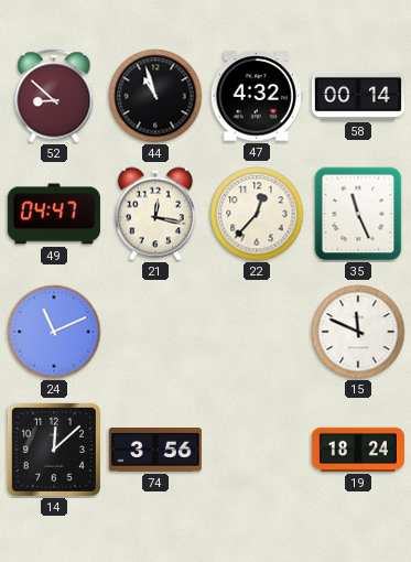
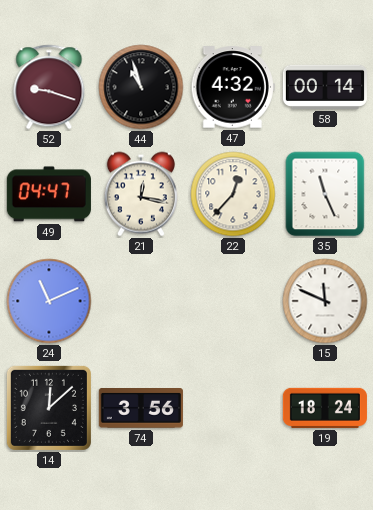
52: 8:52 -> 9:18
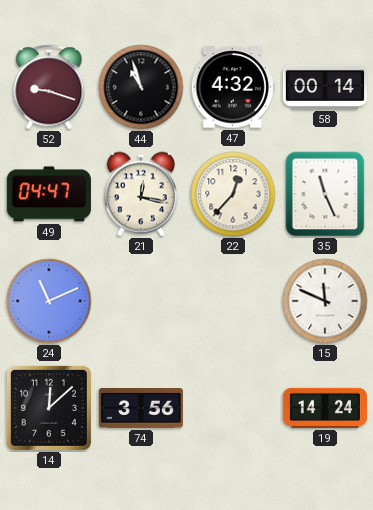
19: 18:24 -> 14:24
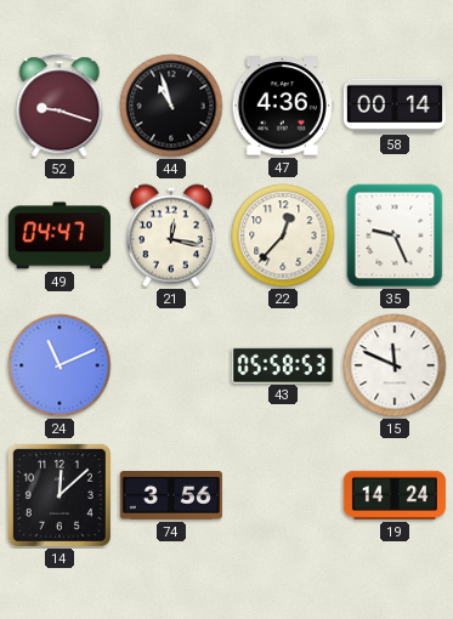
47: 4:32 -> 4:36
35: 11:26 -> 9:26
43: none -> 05:58
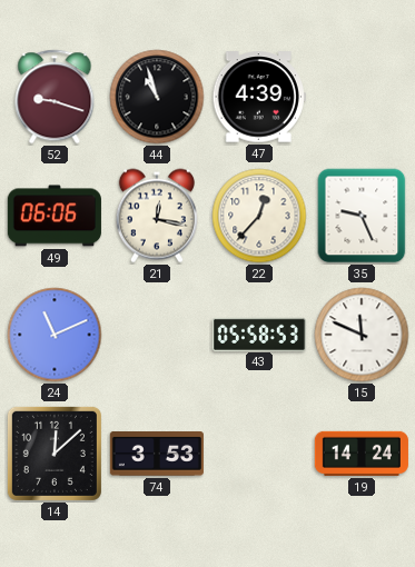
47: 4:36 -> 4:39
58: 00:14 -> none
49: 04:47 -> 06:06
74: 3:56 -> 3:53
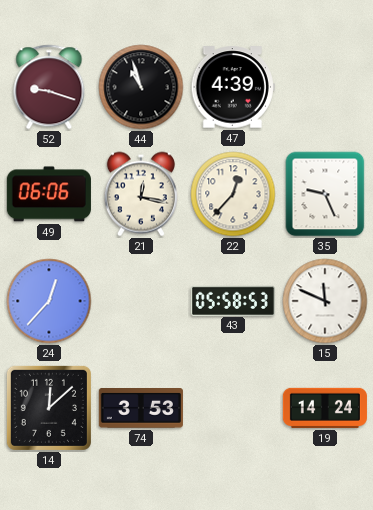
24: 11:11 -> 12:37
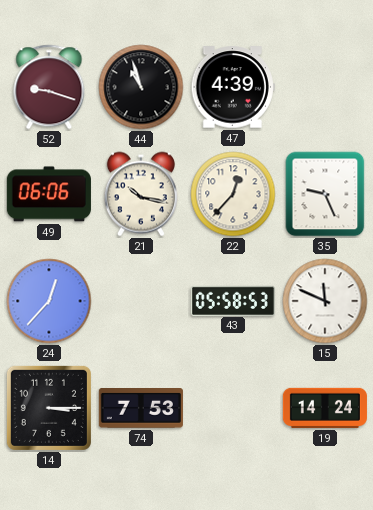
21: 12:17 -> 10:17
14: 12:08 -> 3:15
74: 3:53 -> 7:53
